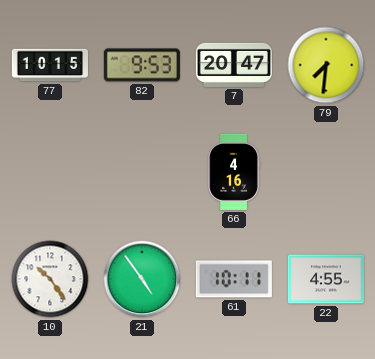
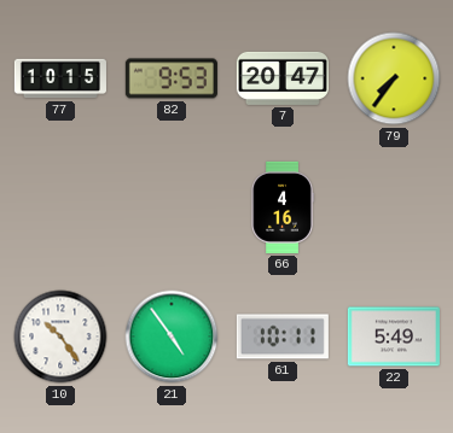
79: 7:31 -> 7:36
22: 4:55 -> 5:49
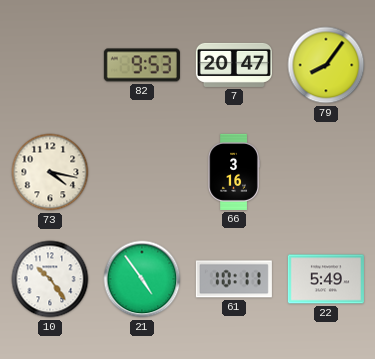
77: 10:15 -> none
79: 7:36 -> 8:06
73: none -> 4:17
66: 4:16 -> 3:16
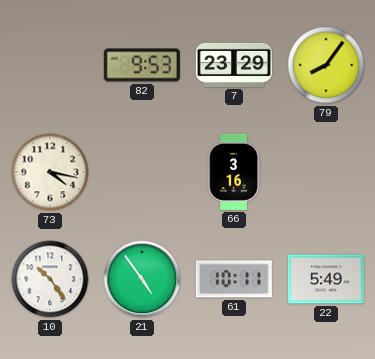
7: 20:47 -> 23:29
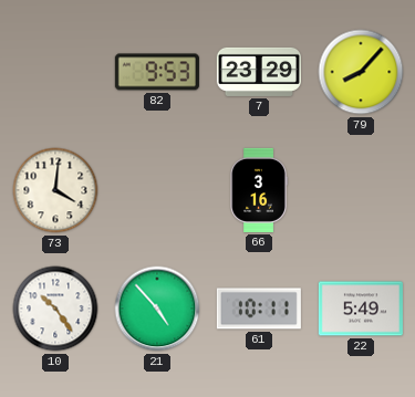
79: 8:06 -> 8:07
73: 4:17 -> 4:01
21: 4:54 -> 4:53
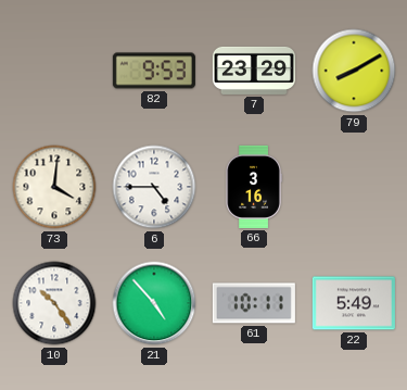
79: 8:07 -> 8:10
6: none -> 4:45
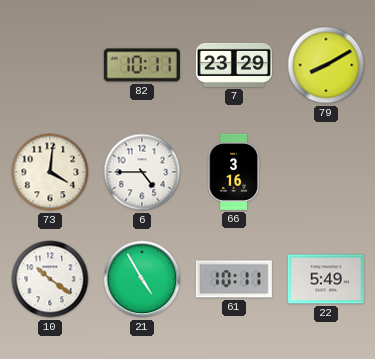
82: 9:53 -> 10:11
10: 10:24 -> 10:21
21: 4:53 -> 4:55
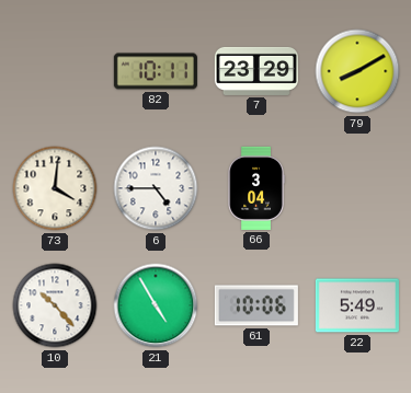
66: 3:16 -> 3:04
10: 10:21 -> 10:23
61: 10:11 -> 10:06
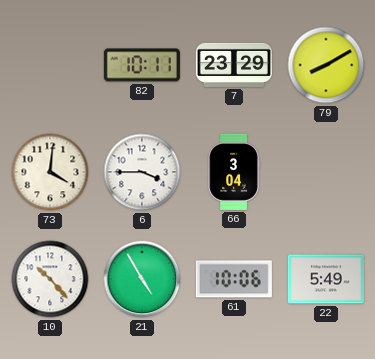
6: 4:45 -> 3:45
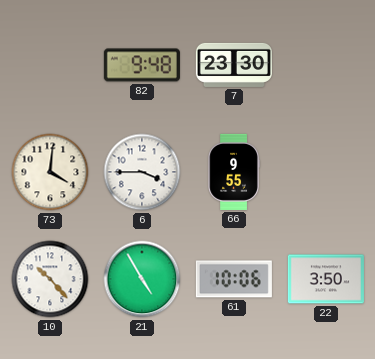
82: 10:11 -> 9:48
7: 23:29 -> 23:30
79: 8:10 -> none
66: 3:04 -> 9:55
22: 5:49 -> 3:50
